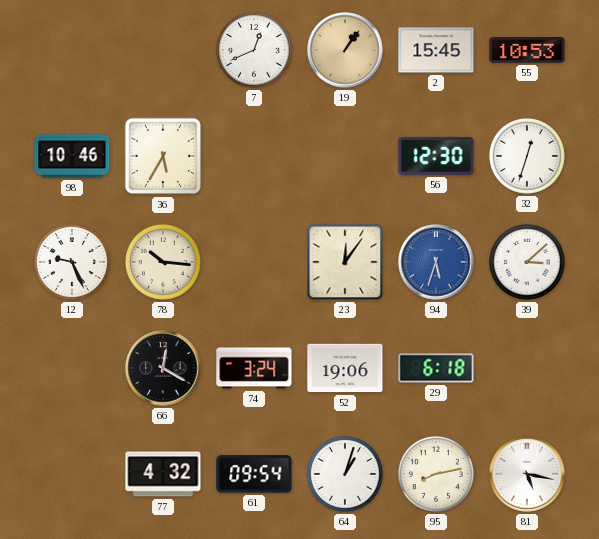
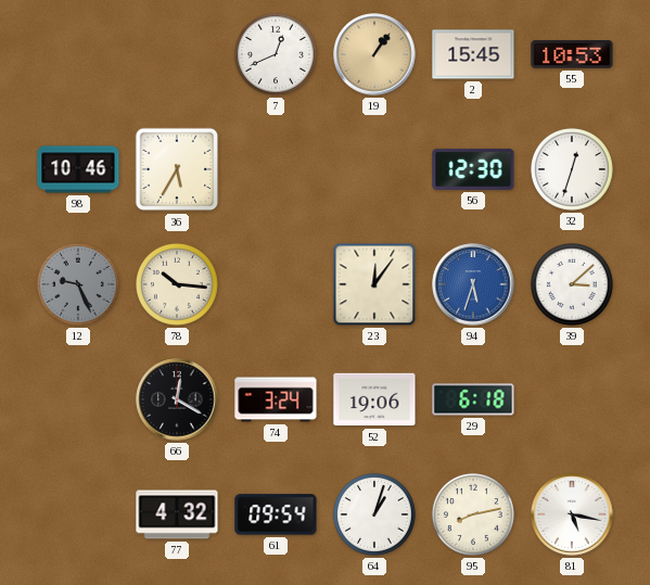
12 dial: white -> grey
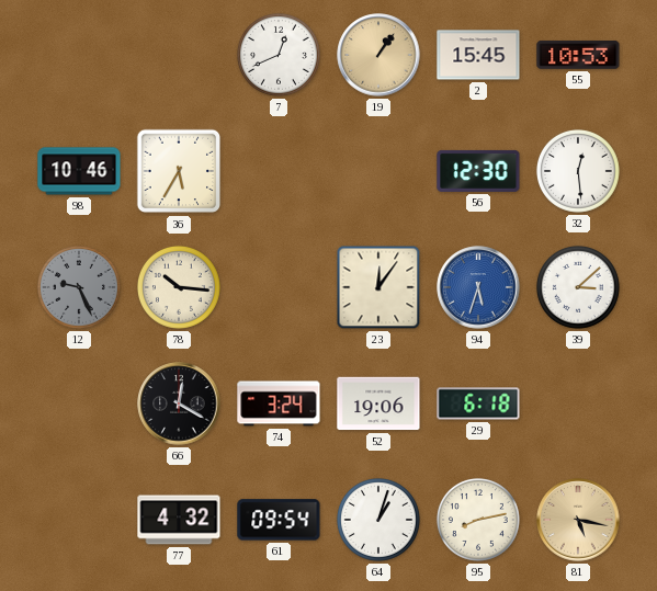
32: 12:33 -> 12:29
81 dial: white -> champagne
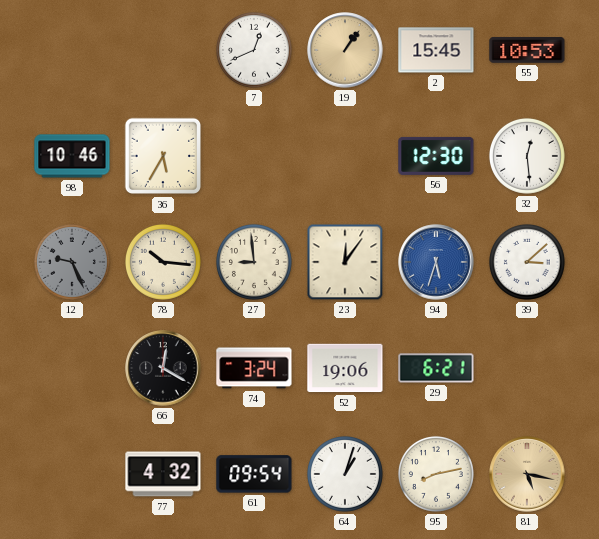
27: none -> 8:59
29: 6:18 -> 6:21
